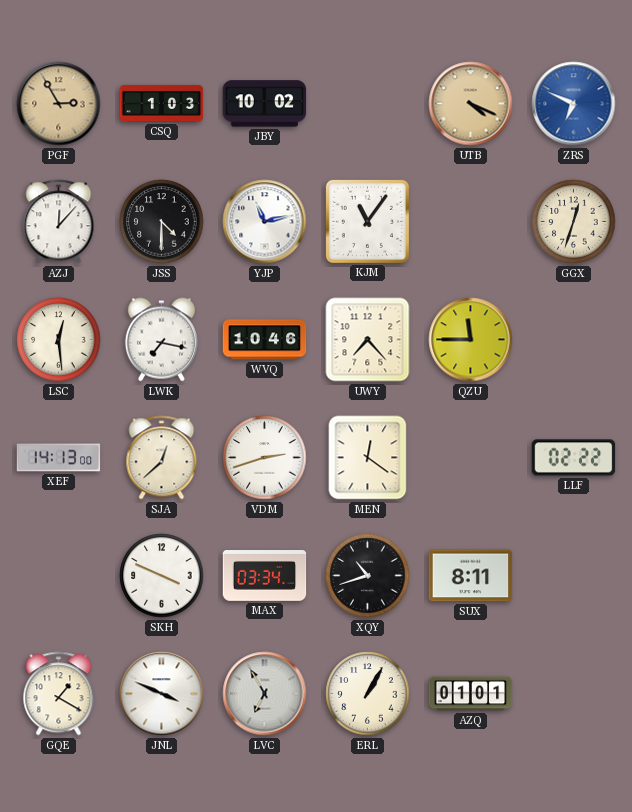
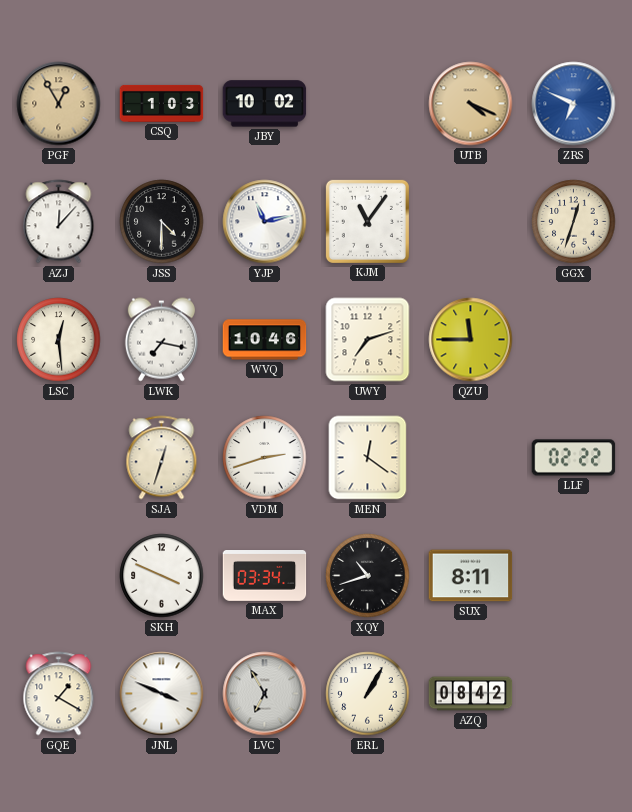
PGF: 2:55 -> 12:55
UWY: 7:23 -> 7:12
XEF: 14:13 -> none
SJA: 12:38 -> 12:33
AZQ: 01:01 -> 08:42
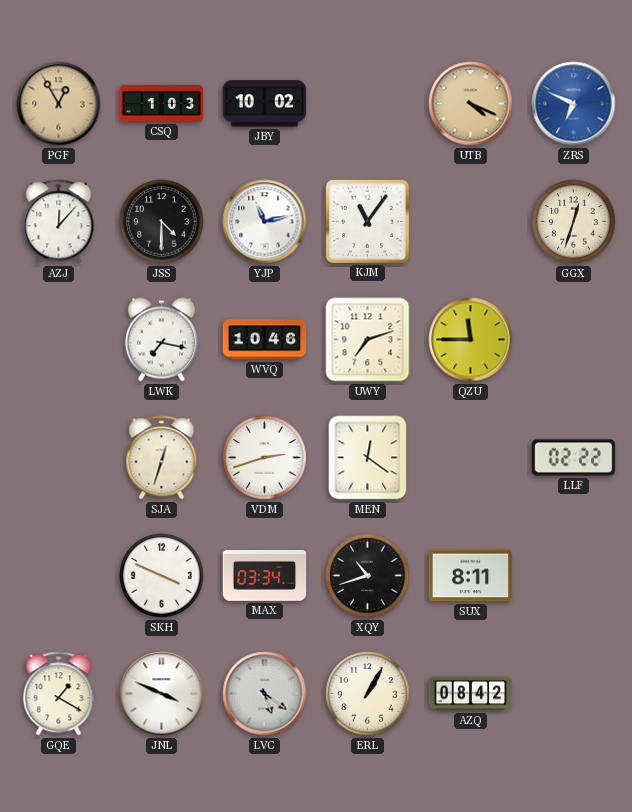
LSC: 12:29 -> none
LVC: 6:55 -> 5:21
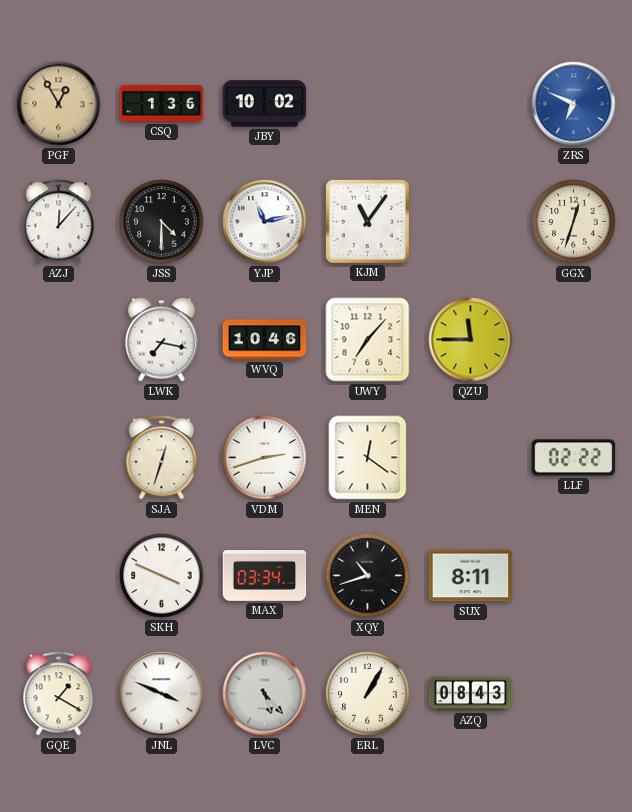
CSQ: 1:03 -> 1:36
UTB: 4:19 -> none
UWY: 7:12 -> 7:07
LVC: 5:21 -> 5:23
AZQ: 08:42 -> 08:43
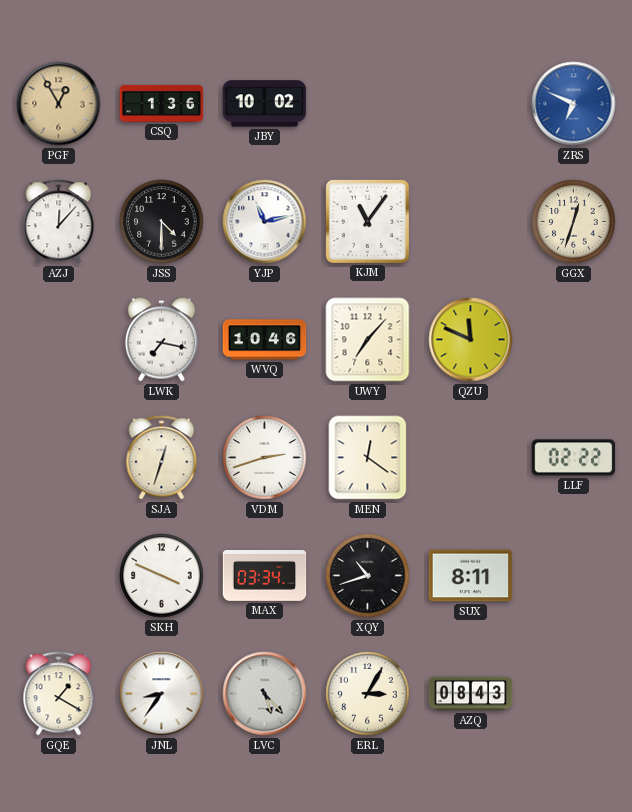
QZU: 11:45 -> 11:49
JNL: 3:49 -> 8:36
ERL: 1:05 -> 3:05
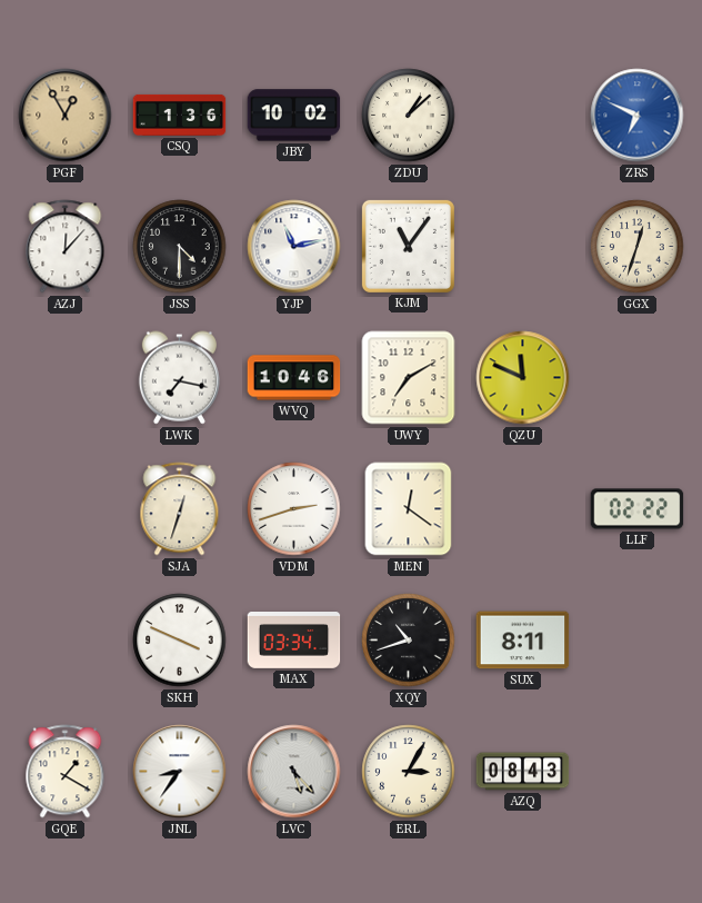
ZDU: none -> 1:08
UWY: 7:07 -> 7:10
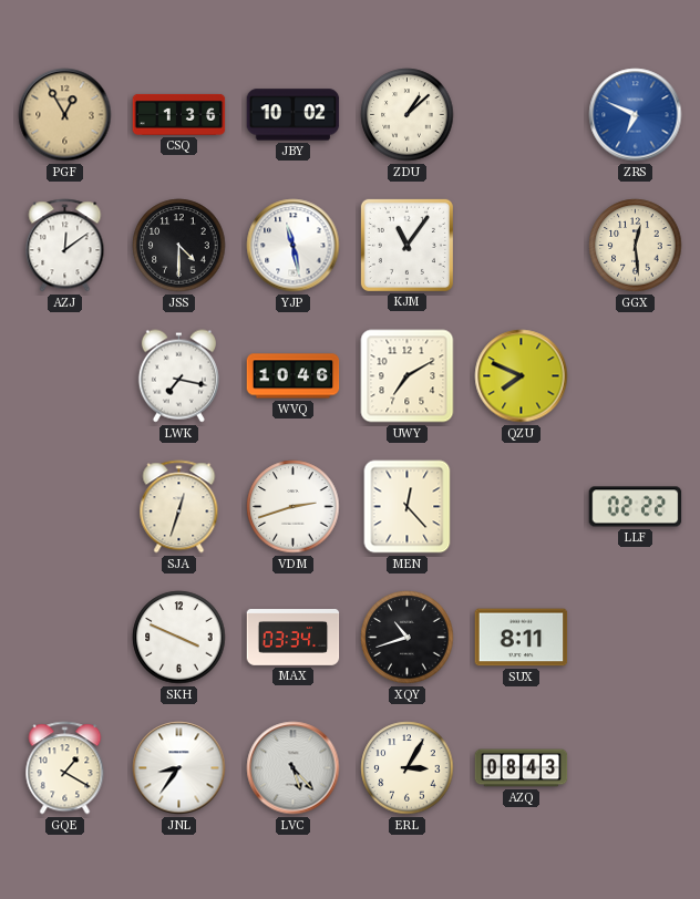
AZJ: 12:07 -> 12:09
YJP: 11:13 -> 11:28
GGX: 12:33 -> 12:29
QZU: 11:49 -> 7:49
MEN: 12:21 -> 12:23
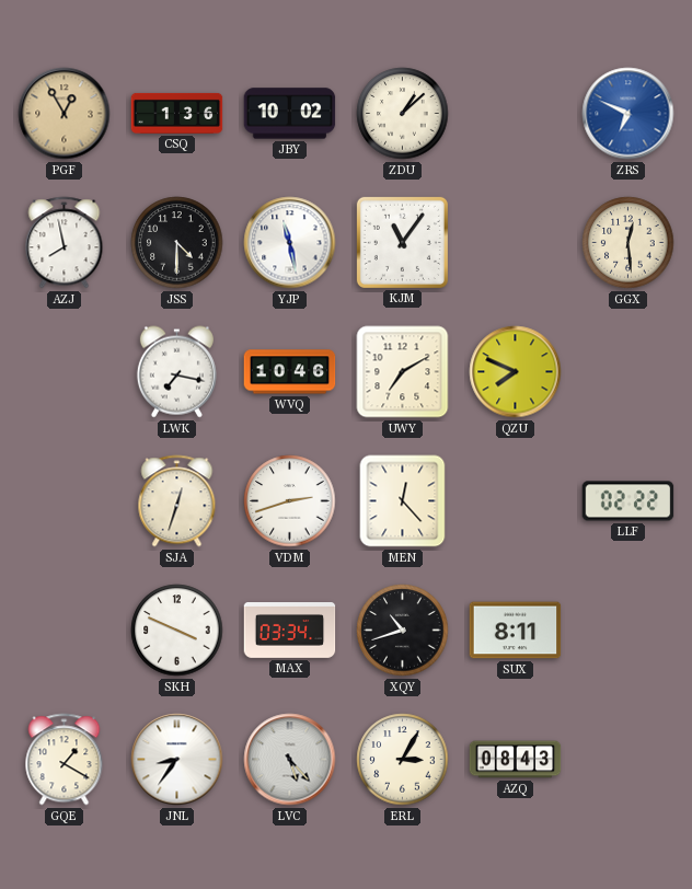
AZJ: 12:09 -> 7:58
